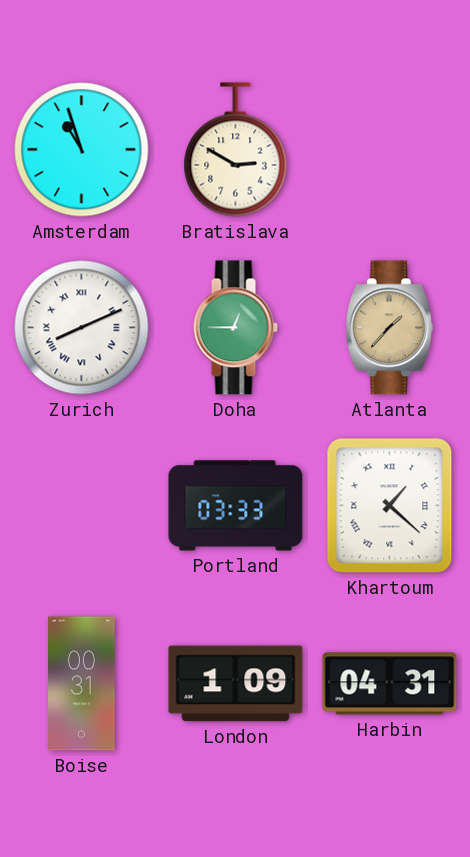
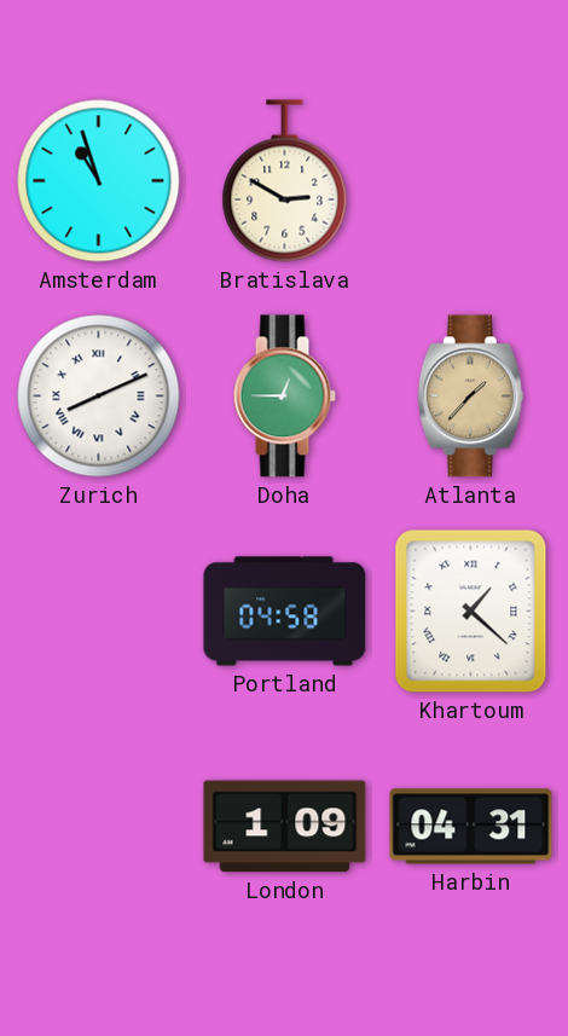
Portland: 03:33 -> 04:58
Boise: 00:31 -> none
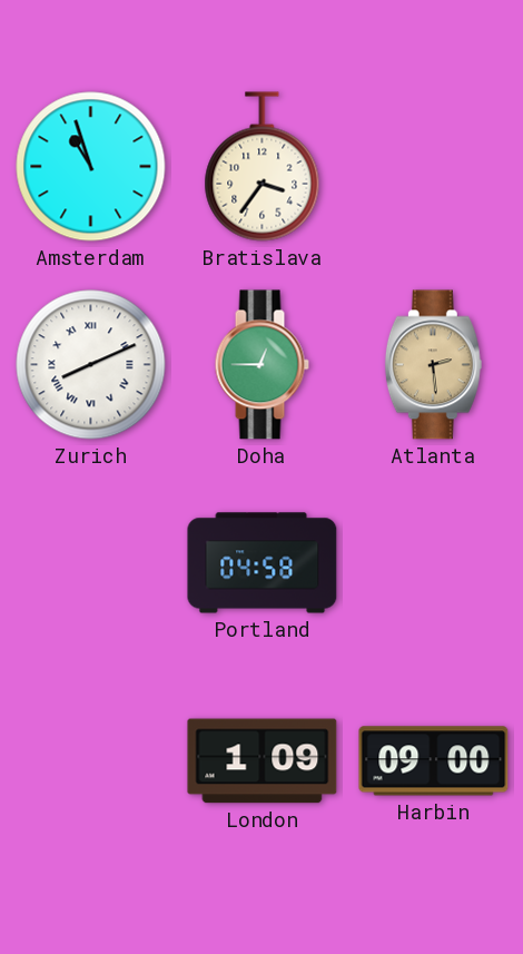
Bratislava: 2:50 -> 3:36
Atlanta: 1:37 -> 2:29
Khartoum: 1:22 -> none
Harbin: 04:31 -> 09:00
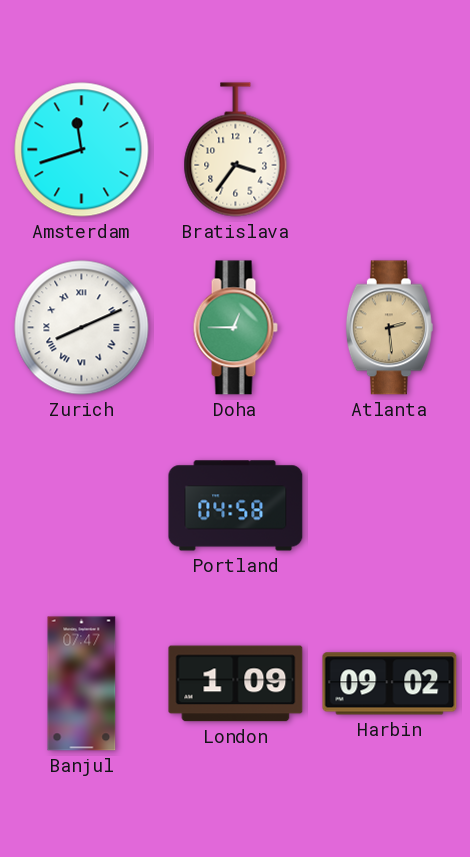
Amsterdam: 10:57 -> 11:42
Banjul: none -> 07:47
Harbin: 09:00 -> 09:02
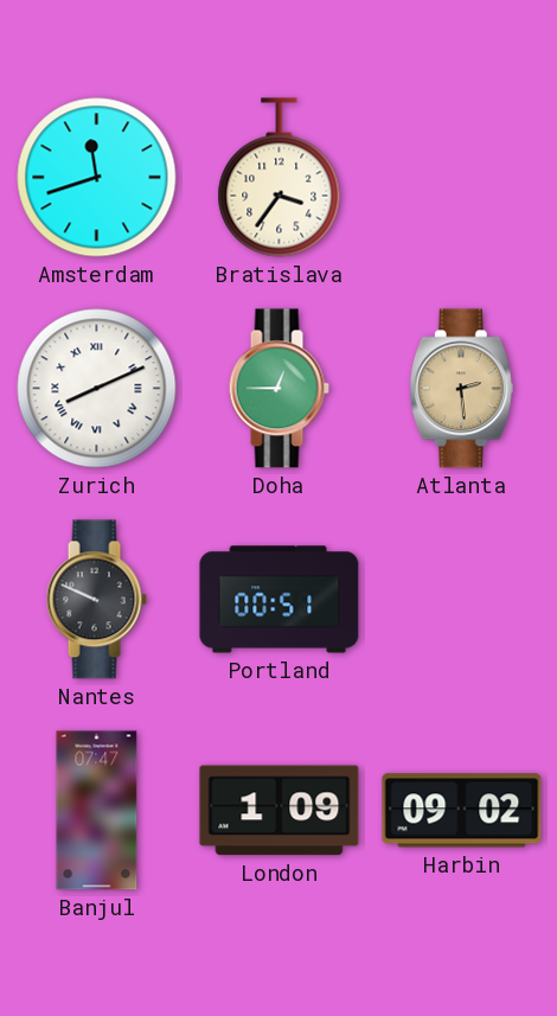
Nantes: none -> 9:49
Portland: 04:58 -> 00:51
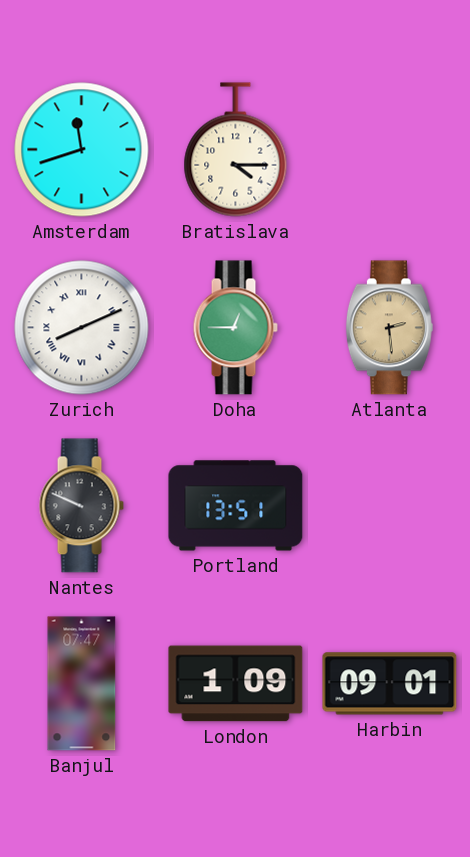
Bratislava: 3:36 -> 4:15
Portland: 00:51 -> 13:51
Harbin: 09:02 -> 09:01
